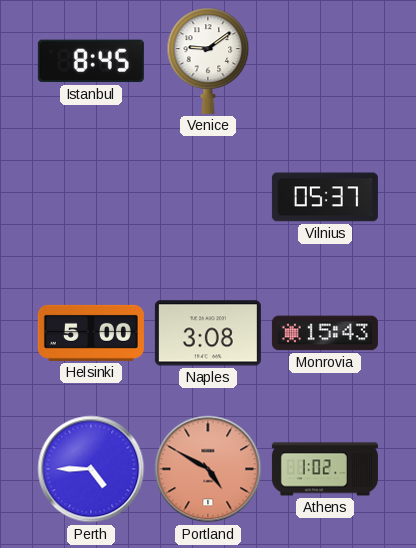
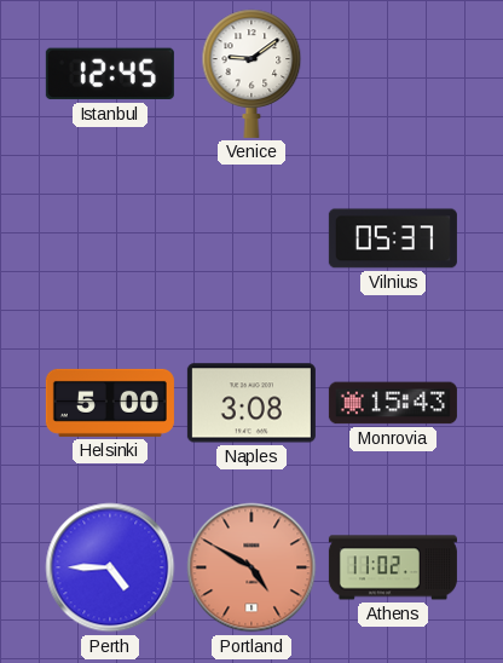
Istanbul: 8:45 -> 12:45
Athens: 1:02 -> 11:02
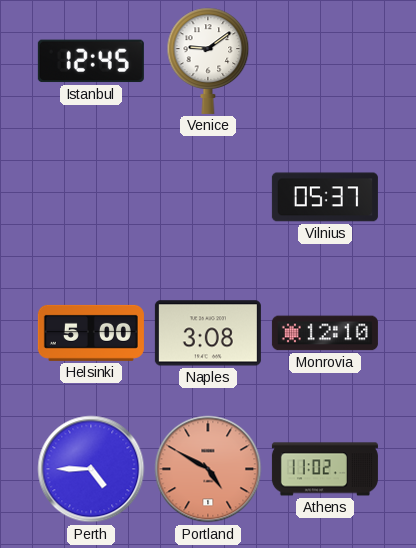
Monrovia: 15:43 -> 12:10
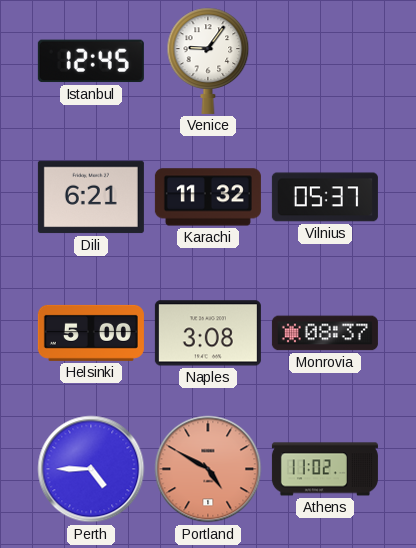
Venice: 9:09 -> 9:06
Dili: none -> 6:21
Karachi: none -> 11:32
Monrovia: 12:10 -> 08:37
